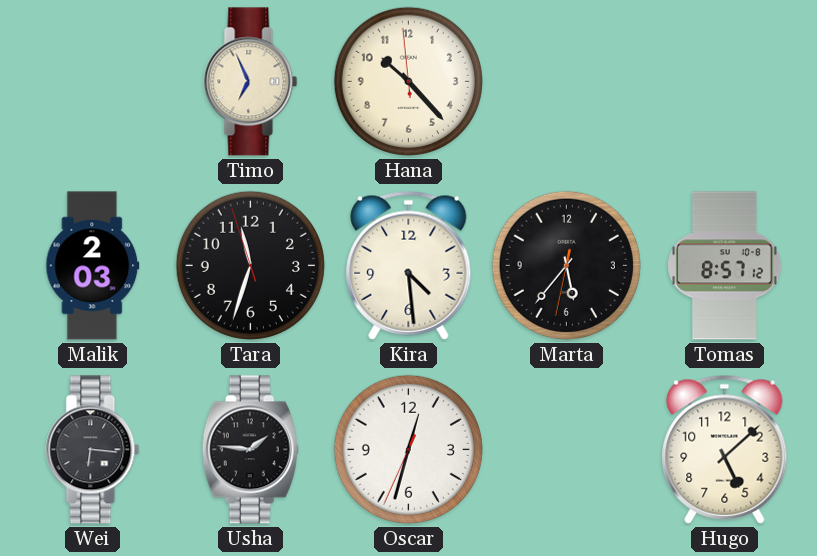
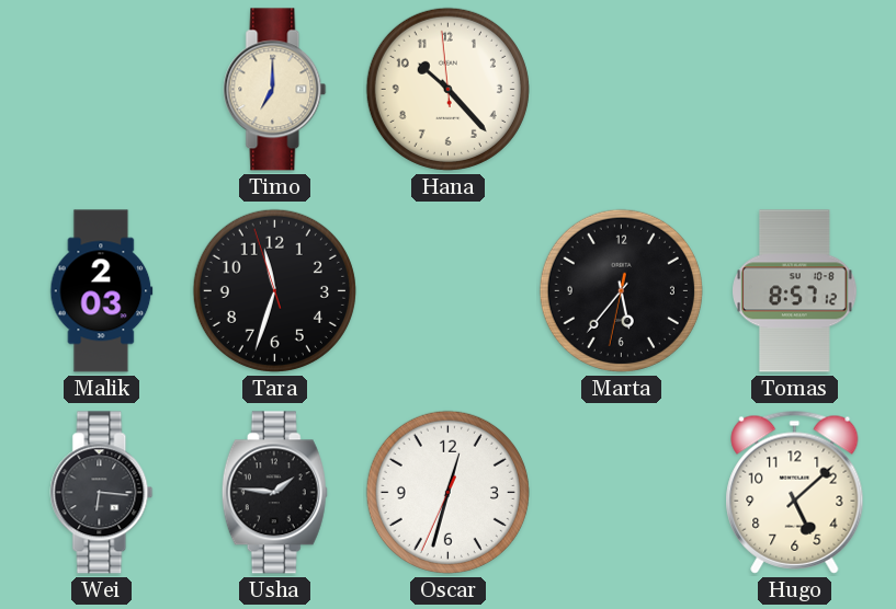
Timo: 6:56 -> 7:00
Kira: 4:29 -> none
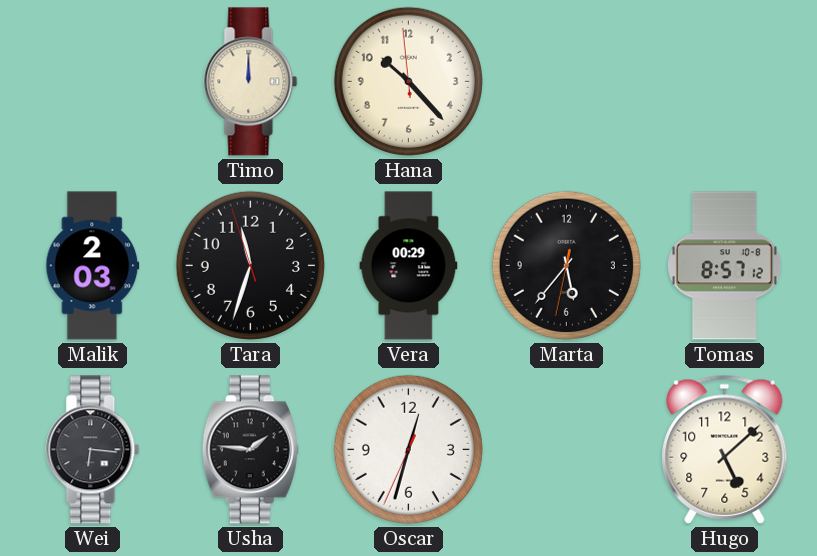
Timo: 7:00 -> 12:00
Vera: none -> 00:29
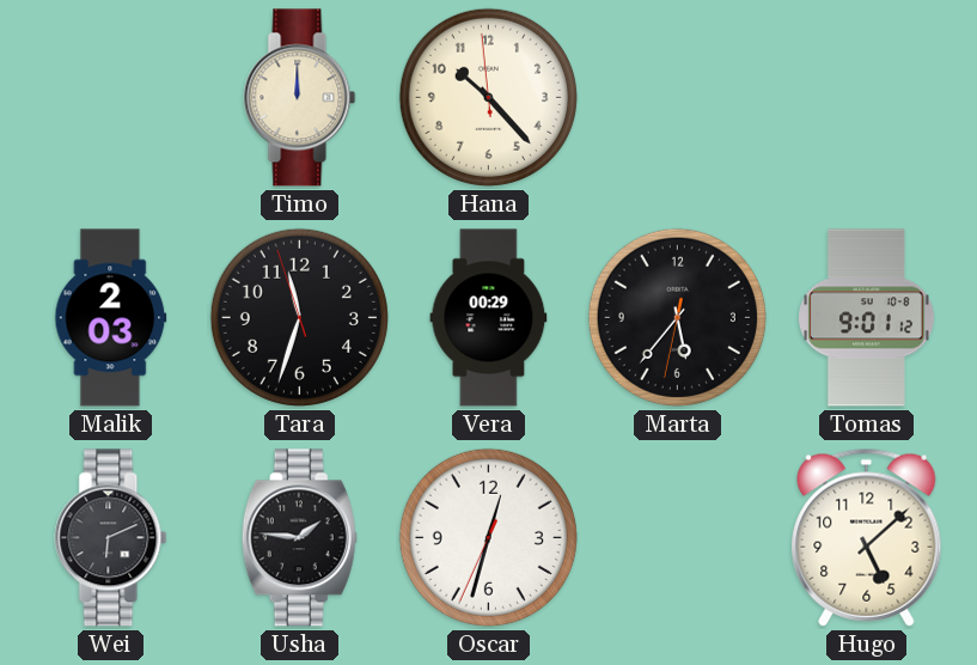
Tomas: 8:57 -> 9:01
Wei: 6:16 -> 6:11
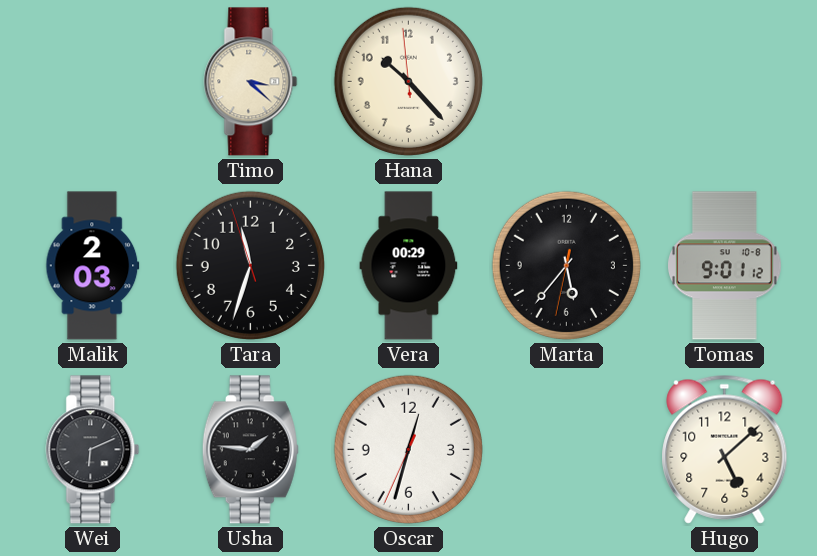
Timo: 12:00 -> 3:22
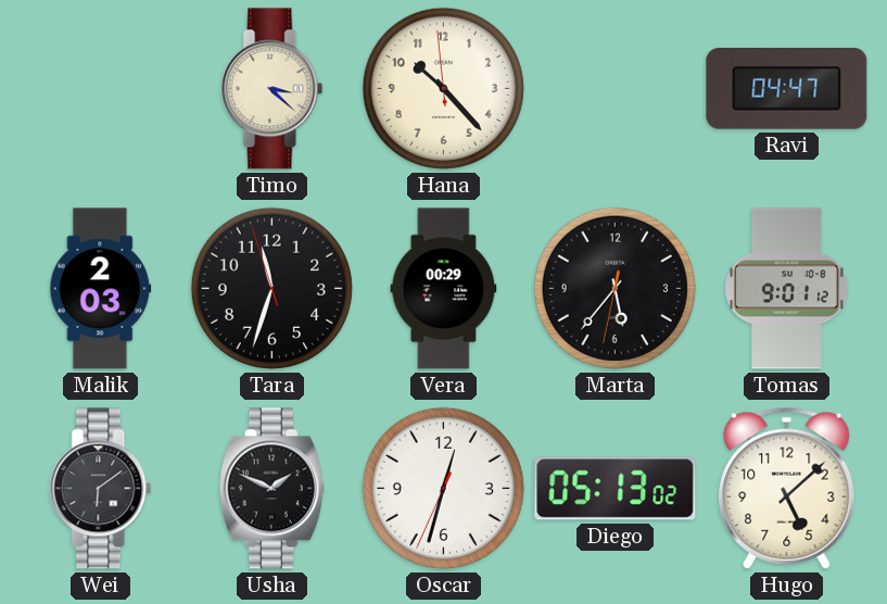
Ravi: none -> 04:47
Wei: 6:11 -> 6:09
Usha: 1:46 -> 1:49
Diego: none -> 05:13
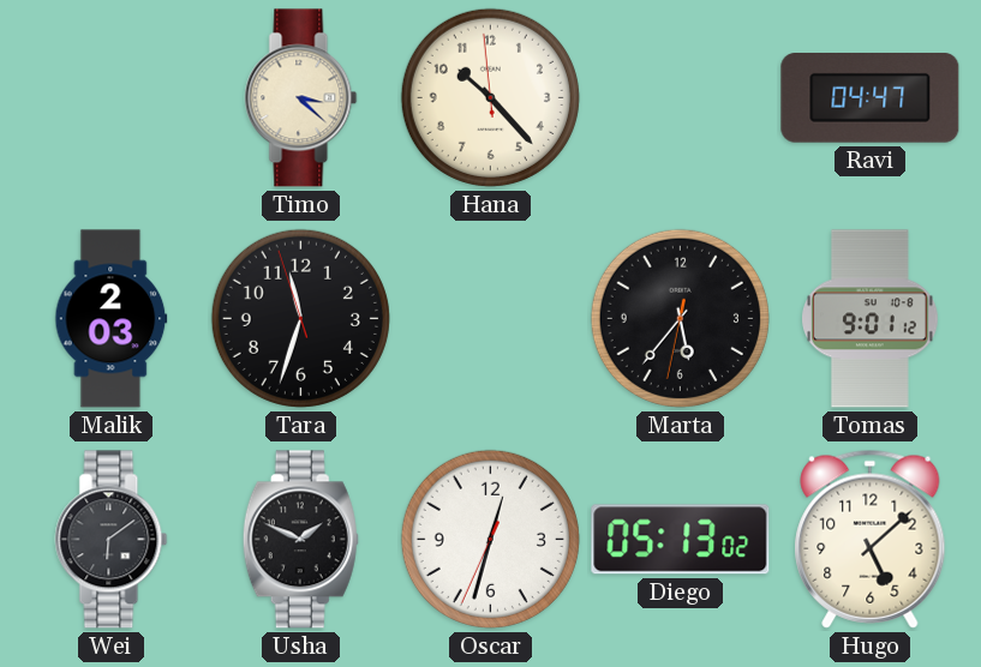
Vera: 00:29 -> none
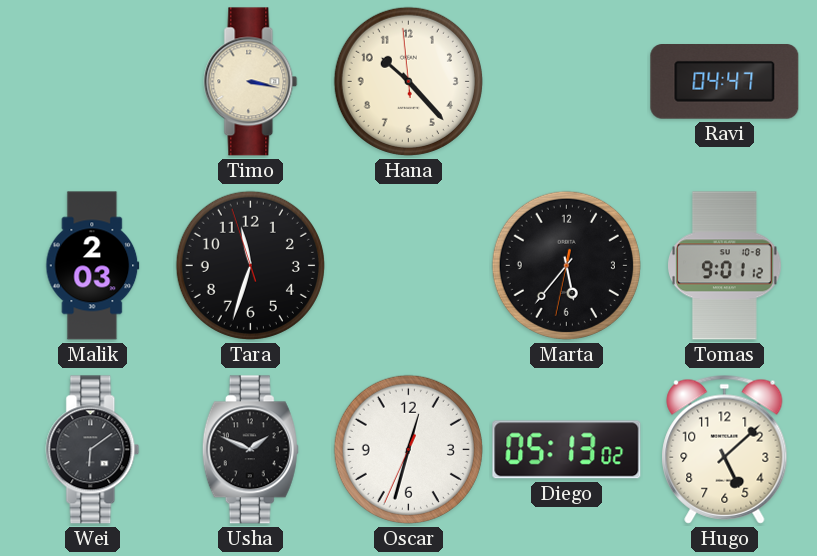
Timo: 3:22 -> 3:17
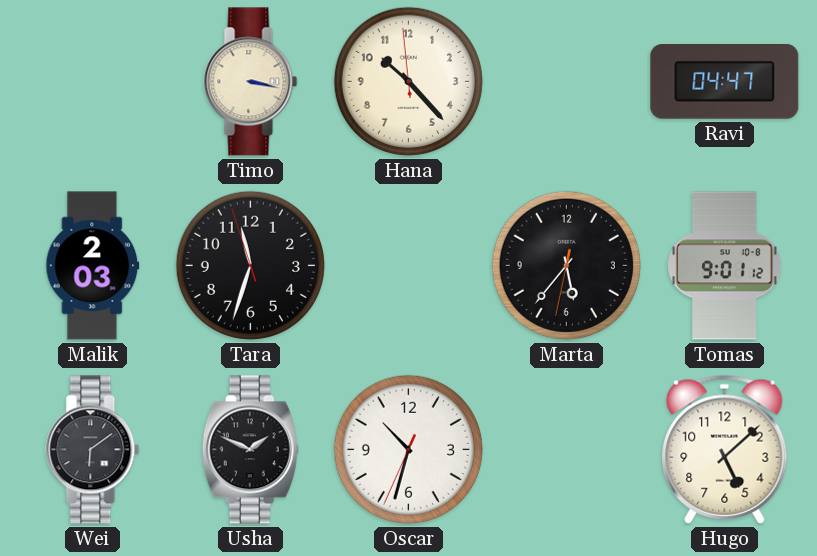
Oscar: 12:32 -> 10:32
Diego: 05:13 -> none
